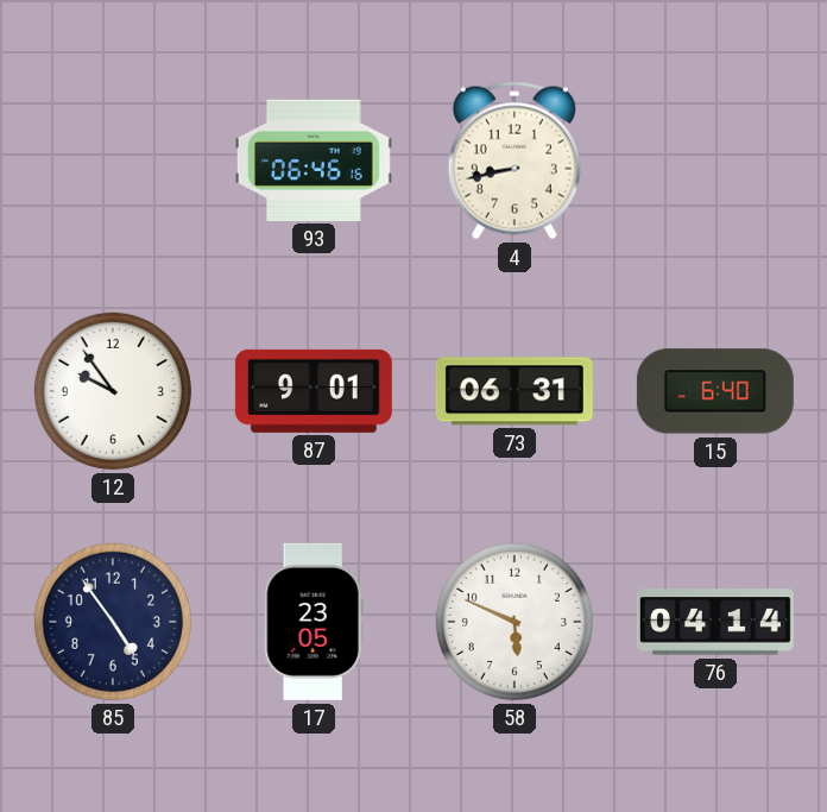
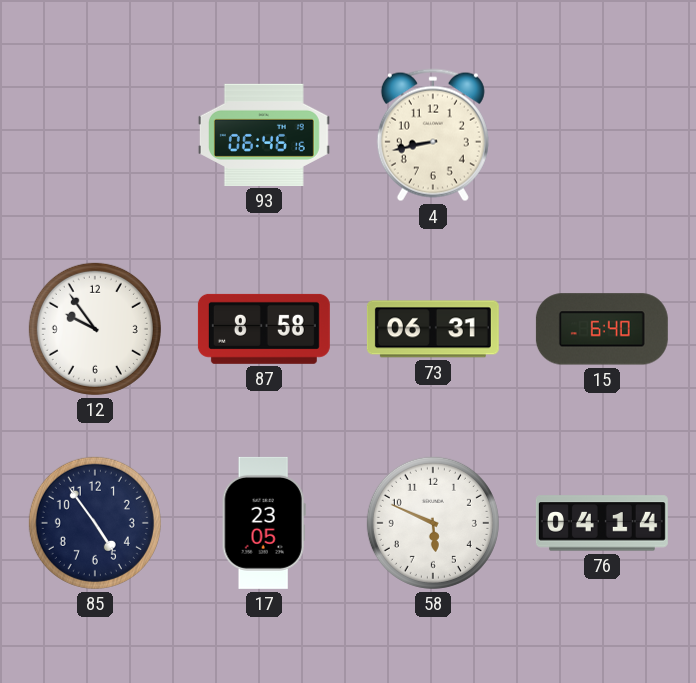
87: 9:01 -> 8:58
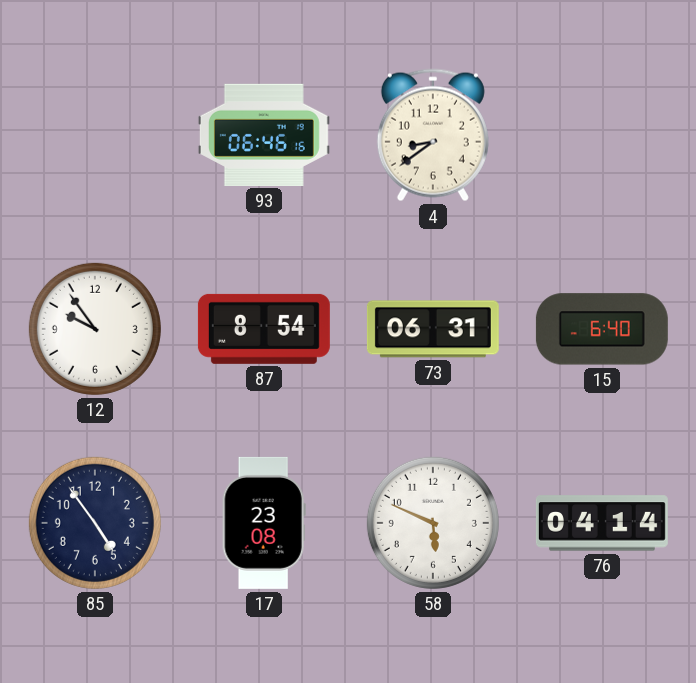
4: 8:43 -> 8:39
87: 8:58 -> 8:54
17: 23:05 -> 23:08
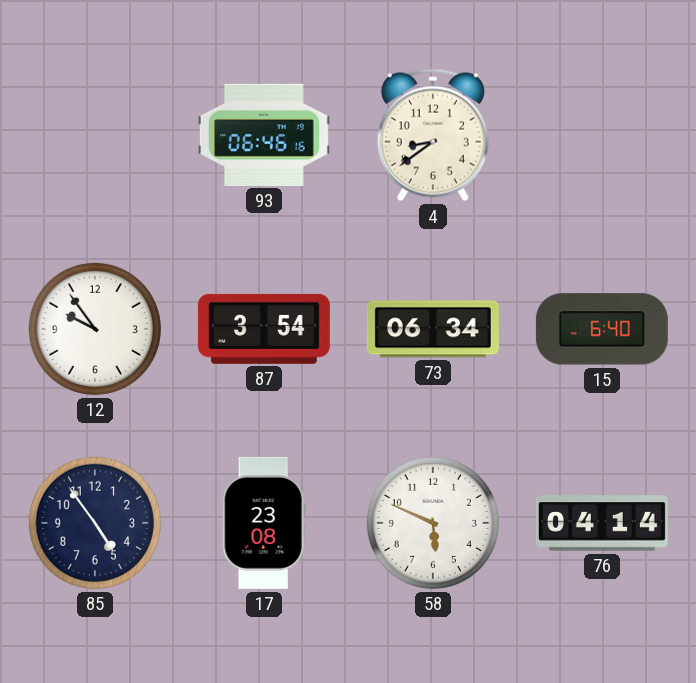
87: 8:54 -> 3:54
73: 06:31 -> 06:34
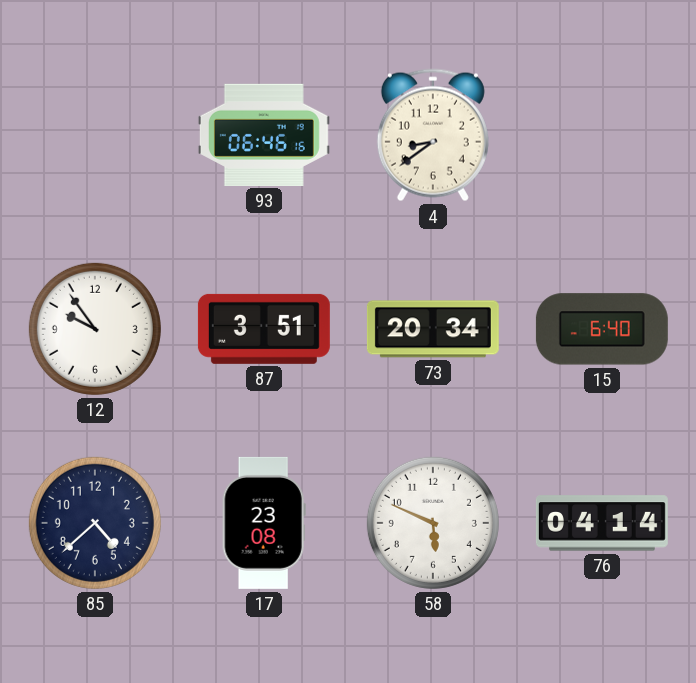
87: 3:54 -> 3:51
73: 06:34 -> 20:34
85: 4:54 -> 4:38
